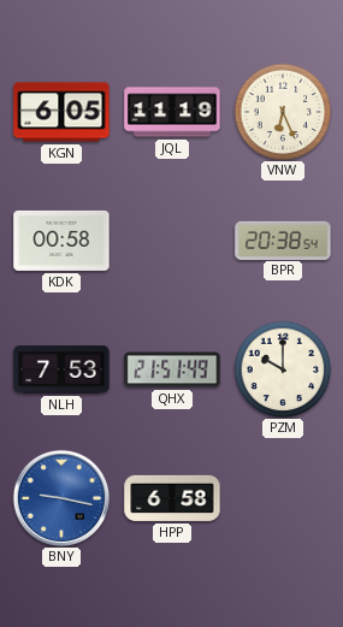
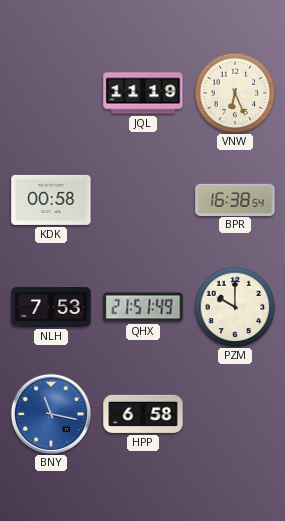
KGN: 6:05 -> none
BPR: 20:38 -> 16:38
BNY: 9:17 -> 11:17
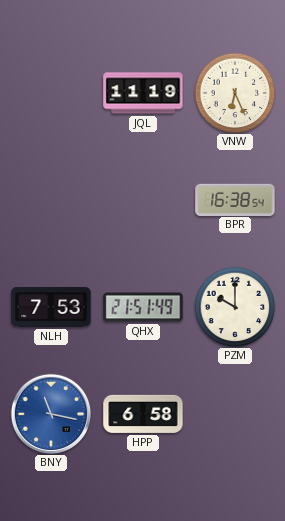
KDK: 00:58 -> none
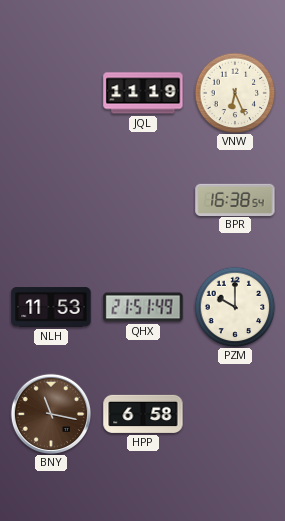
NLH: 7:53 -> 11:53
BNY dial: blue -> brown
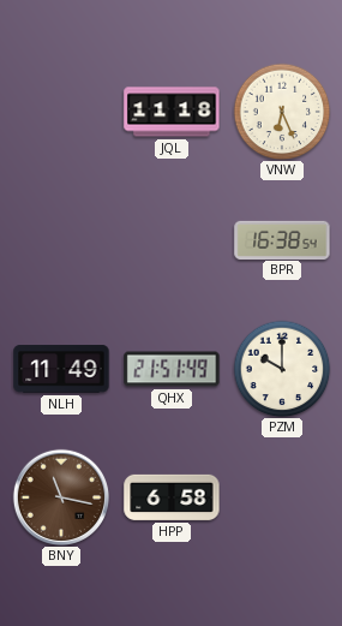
JQL: 11:19 -> 11:18
NLH: 11:53 -> 11:49
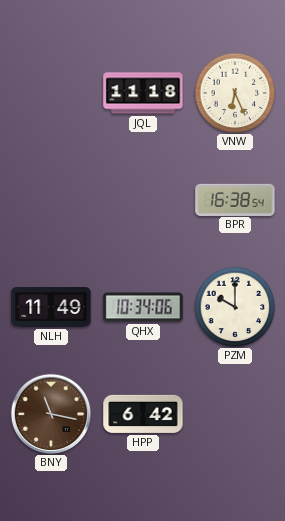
QHX: 21:51 -> 10:34
HPP: 6:58 -> 6:42
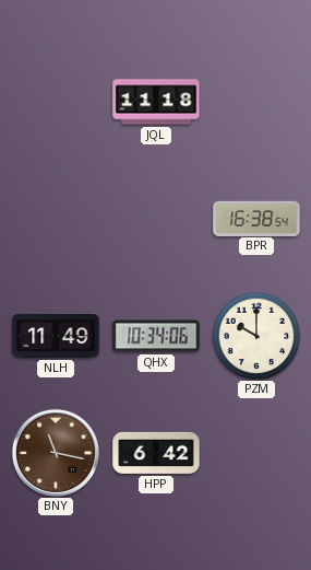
VNW: 6:26 -> none
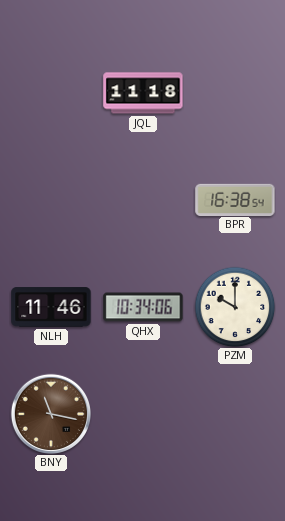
NLH: 11:49 -> 11:46
HPP: 6:42 -> none
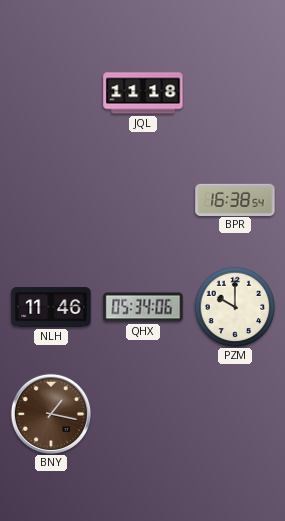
QHX: 10:34 -> 05:34
BNY: 11:17 -> 1:17
